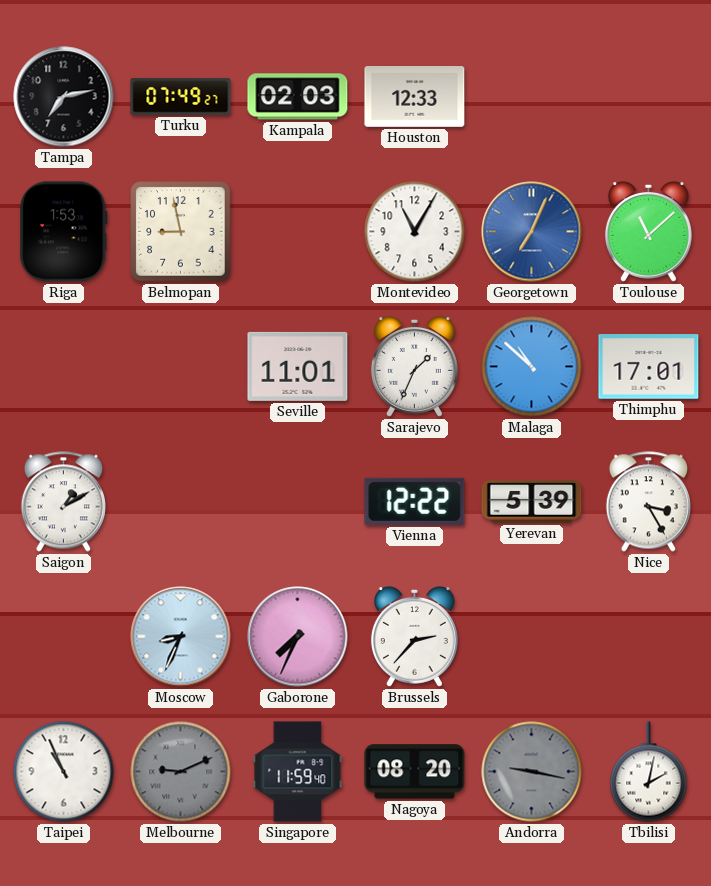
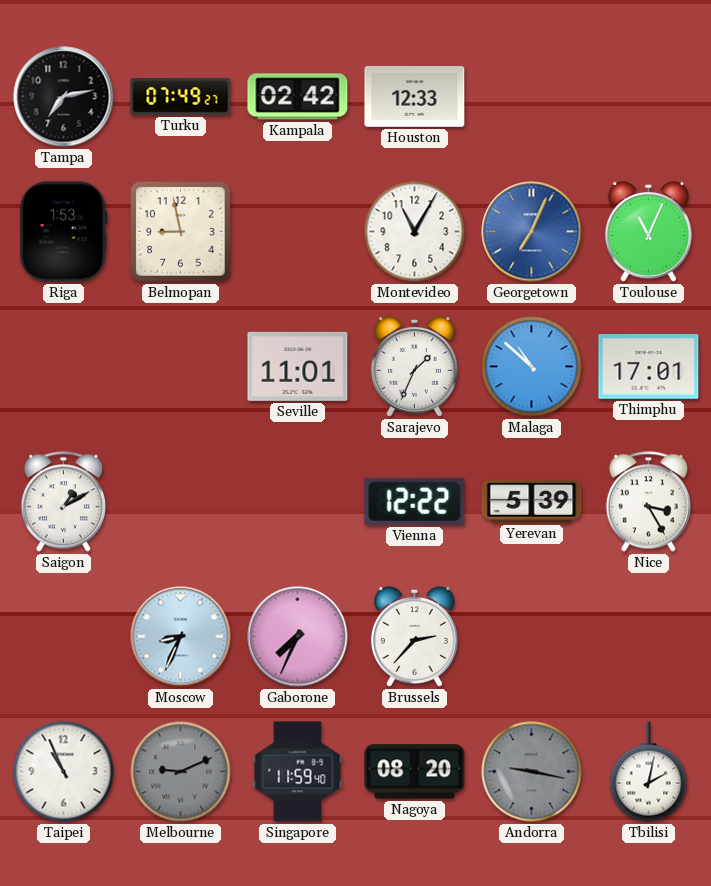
Kampala: 02:03 -> 02:42
Toulouse: 11:08 -> 11:04
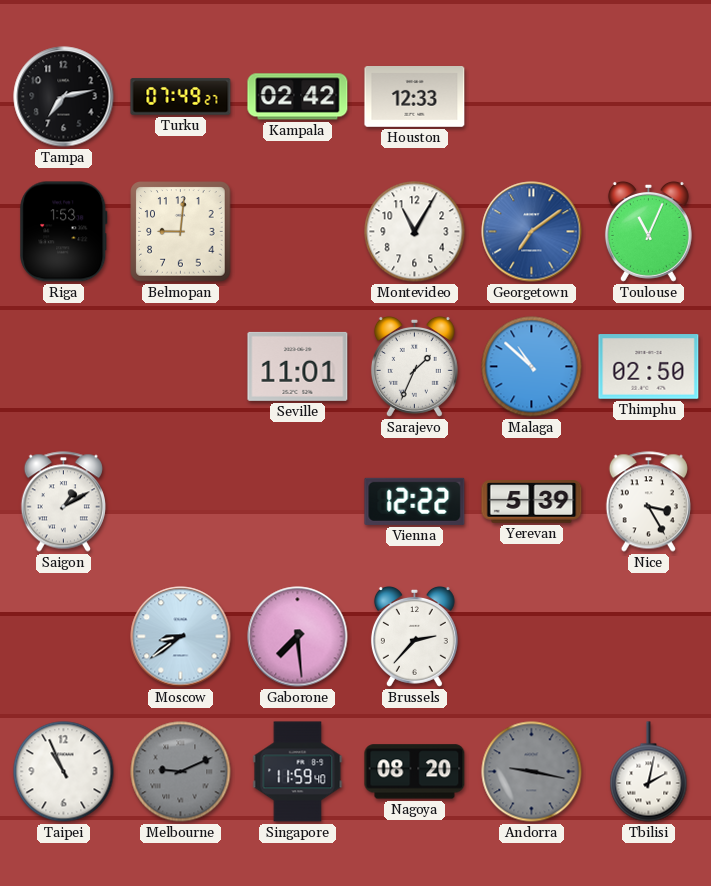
Belmopan: 8:58 -> 9:01
Georgetown: 7:04 -> 7:09
Thimphu: 17:01 -> 02:50
Moscow: 8:34 -> 8:39
Gaborone: 7:34 -> 7:29
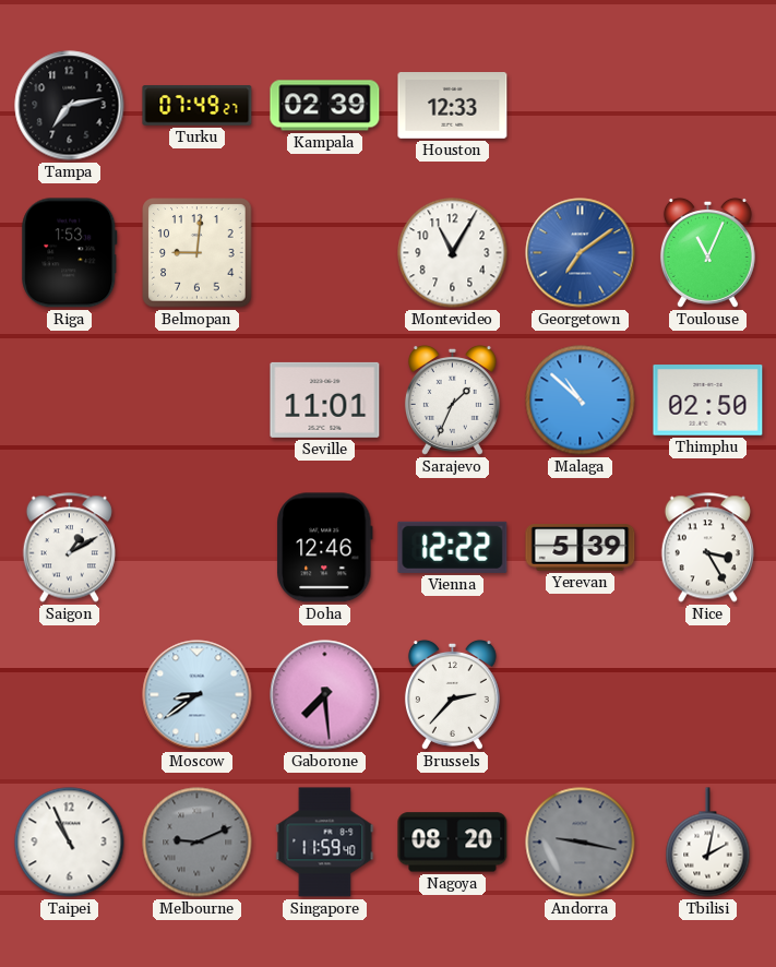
Kampala: 02:42 -> 02:39
Doha: none -> 12:46
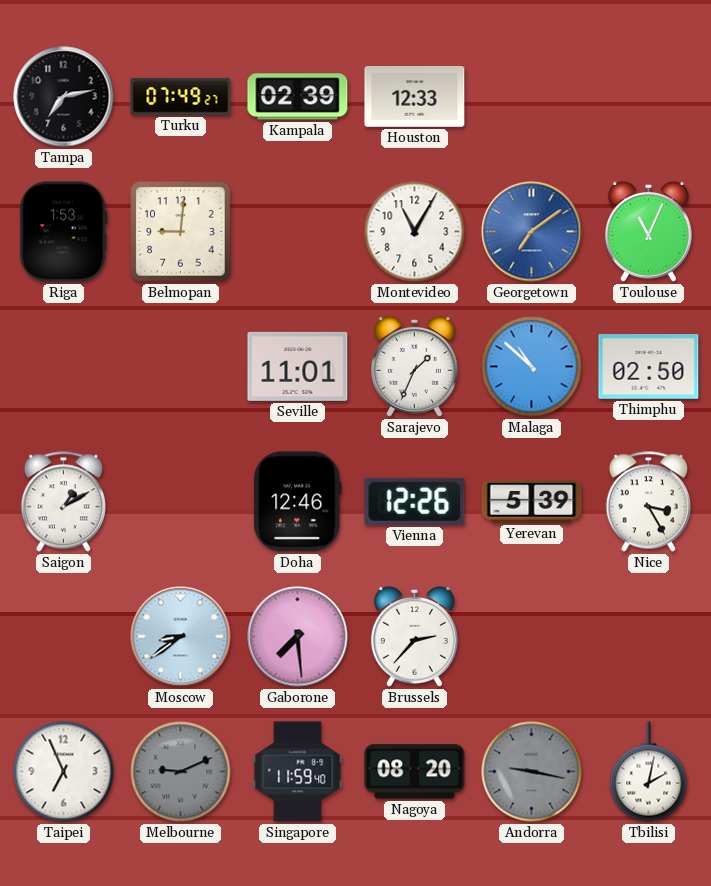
Vienna: 12:22 -> 12:26
Taipei: 10:56 -> 6:56
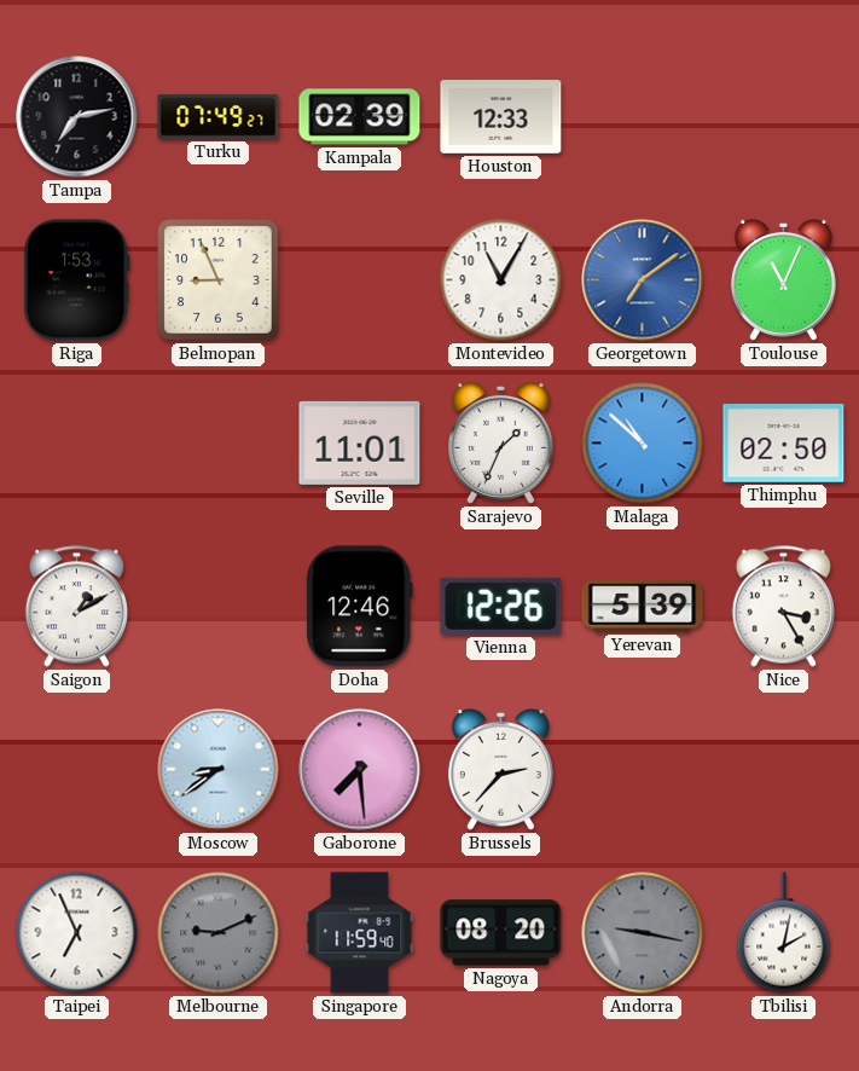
Belmopan: 9:01 -> 8:56
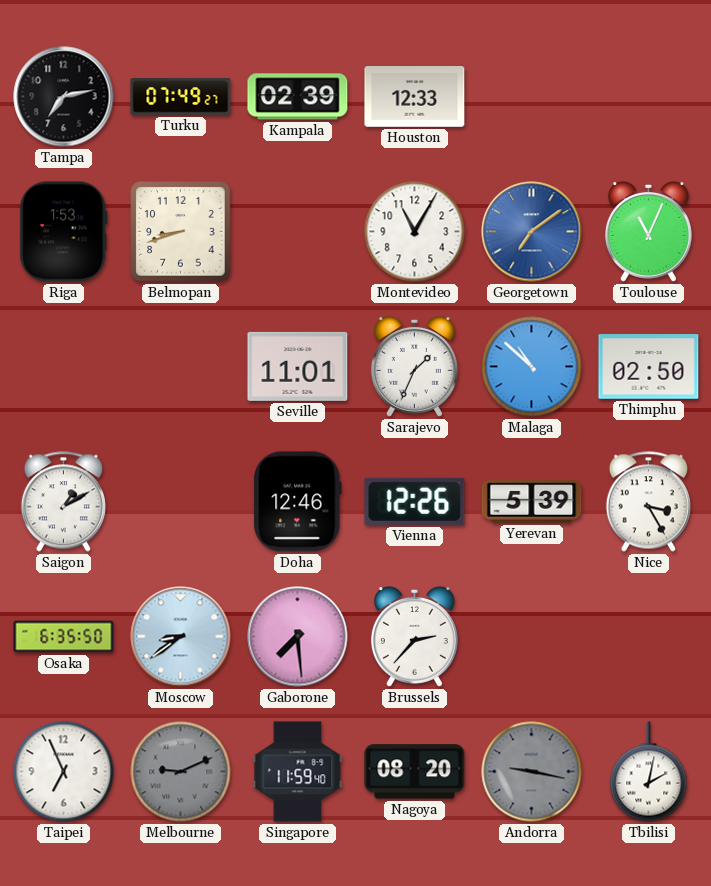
Belmopan: 8:56 -> 8:42
Osaka: none -> 6:35
